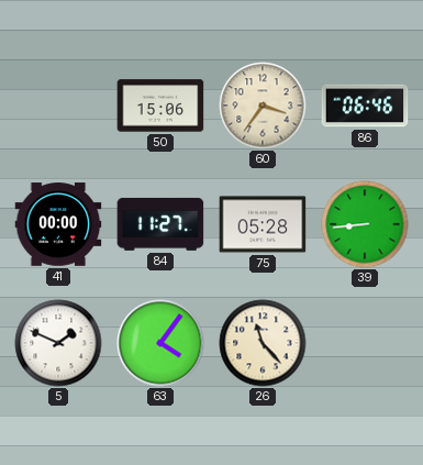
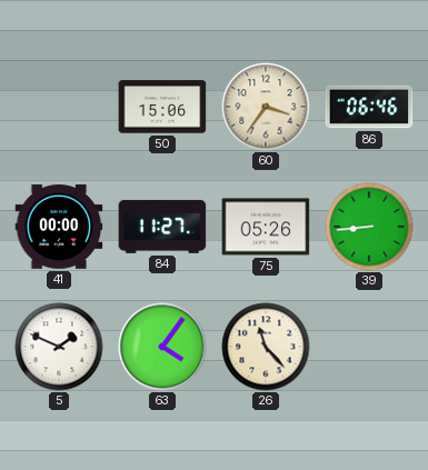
75: 05:28 -> 05:26
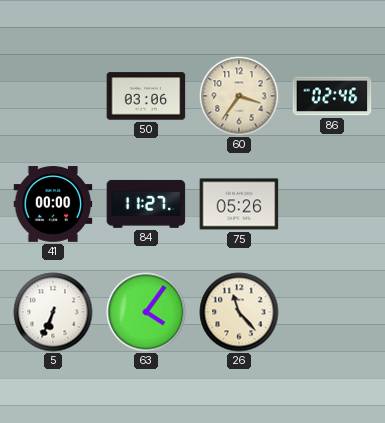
50: 15:06 -> 03:06
86: 06:46 -> 02:46
39: 8:44 -> none
5: 1:49 -> 6:34
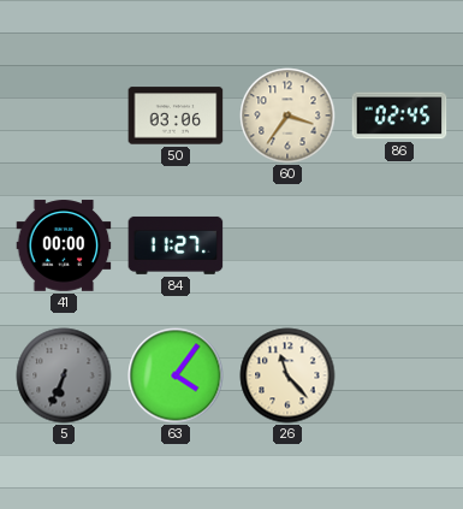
86: 02:46 -> 02:45
75: 05:26 -> none
5 dial: white -> grey
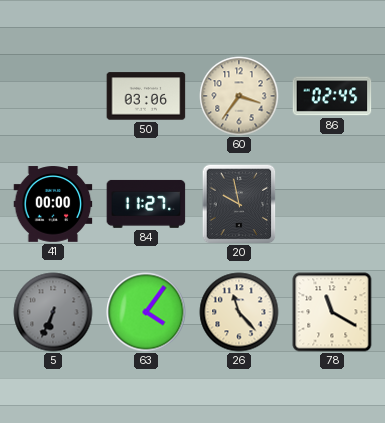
20: none -> 9:58
78: none -> 11:20
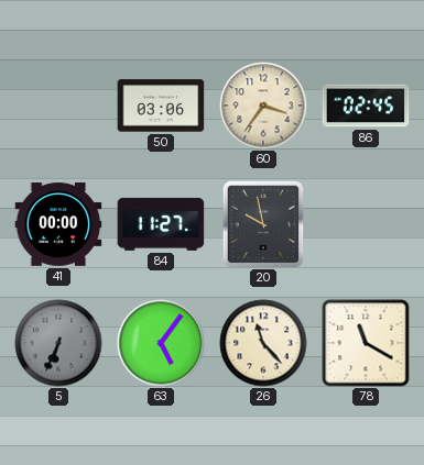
63: 4:06 -> 5:06
